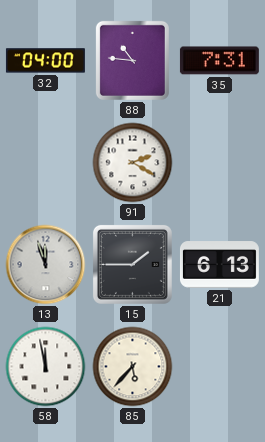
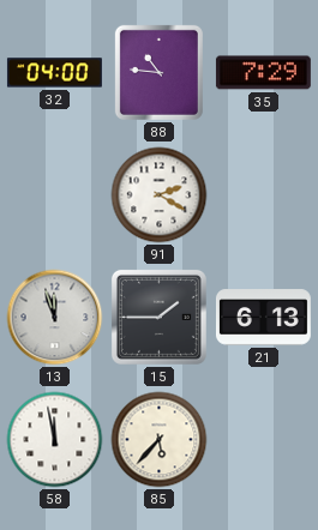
35: 7:31 -> 7:29
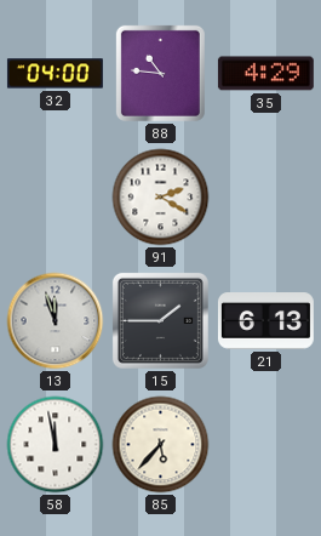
35: 7:29 -> 4:29
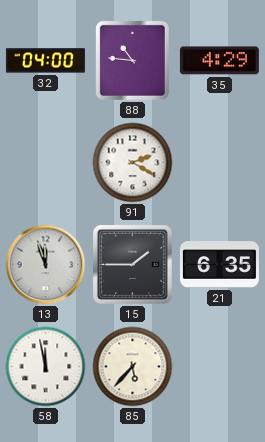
21: 6:13 -> 6:35
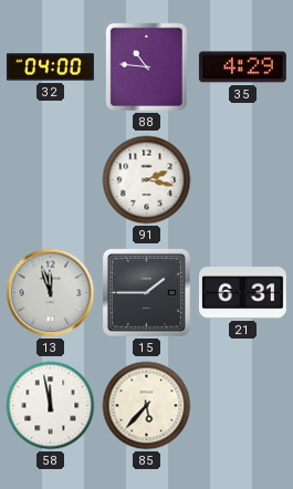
91: 2:20 -> 2:17
21: 6:35 -> 6:31
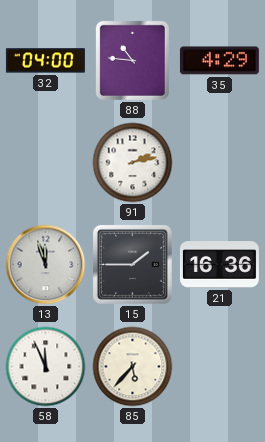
91: 2:17 -> 2:13
21: 6:31 -> 16:36
58: 11:58 -> 11:56
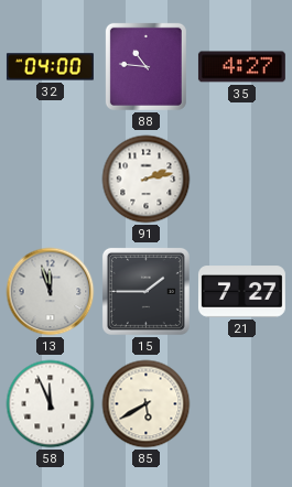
35: 4:29 -> 4:27
21: 16:36 -> 7:27
85: 5:37 -> 5:40
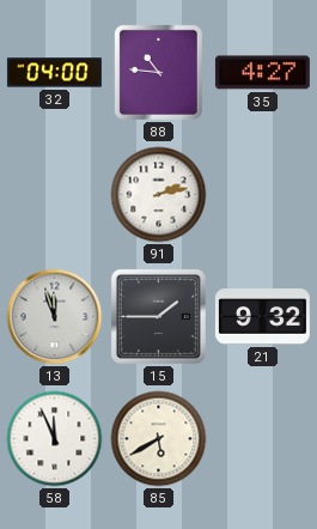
21: 7:27 -> 9:32
